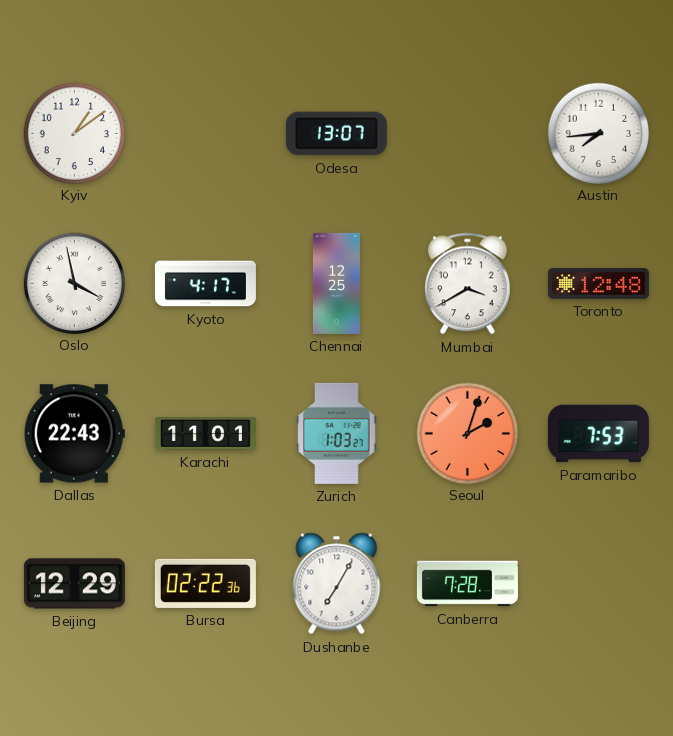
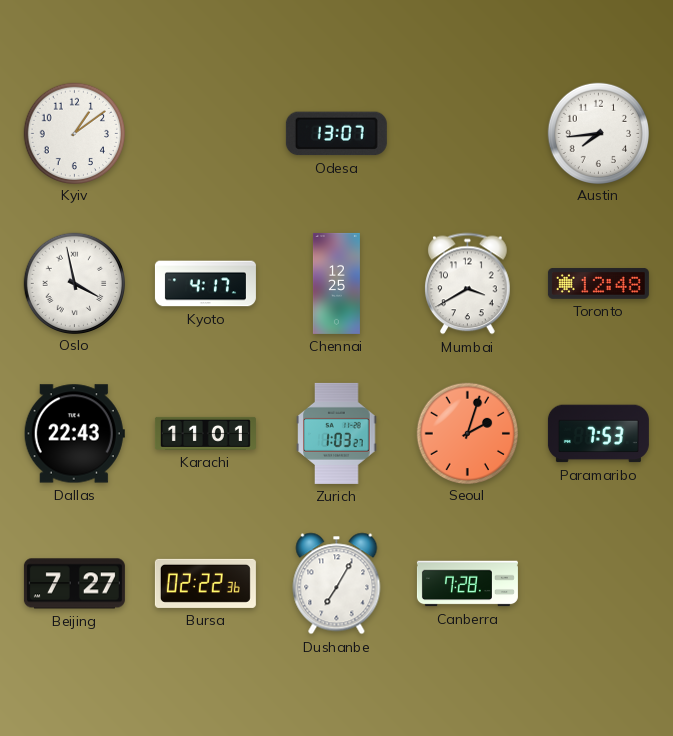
Beijing: 12:29 -> 7:27
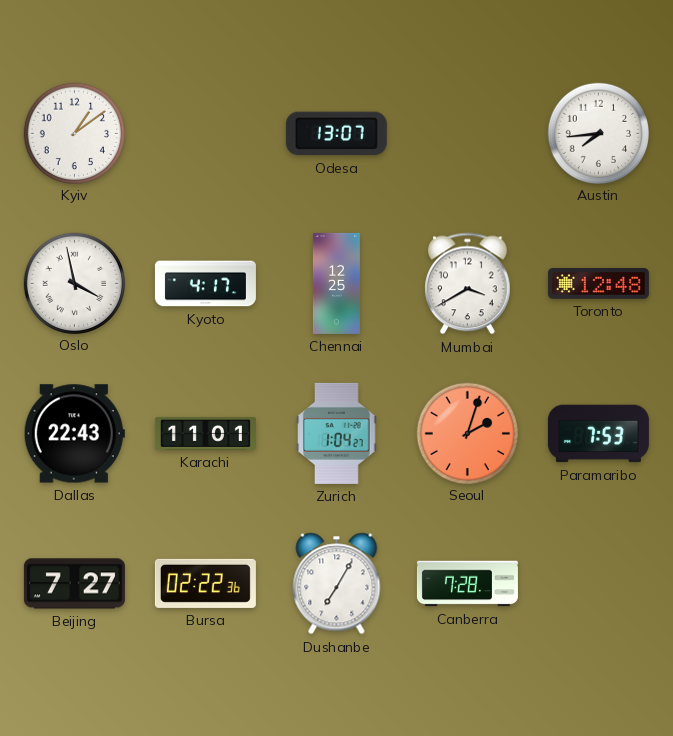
Zurich: 1:03 -> 1:04
